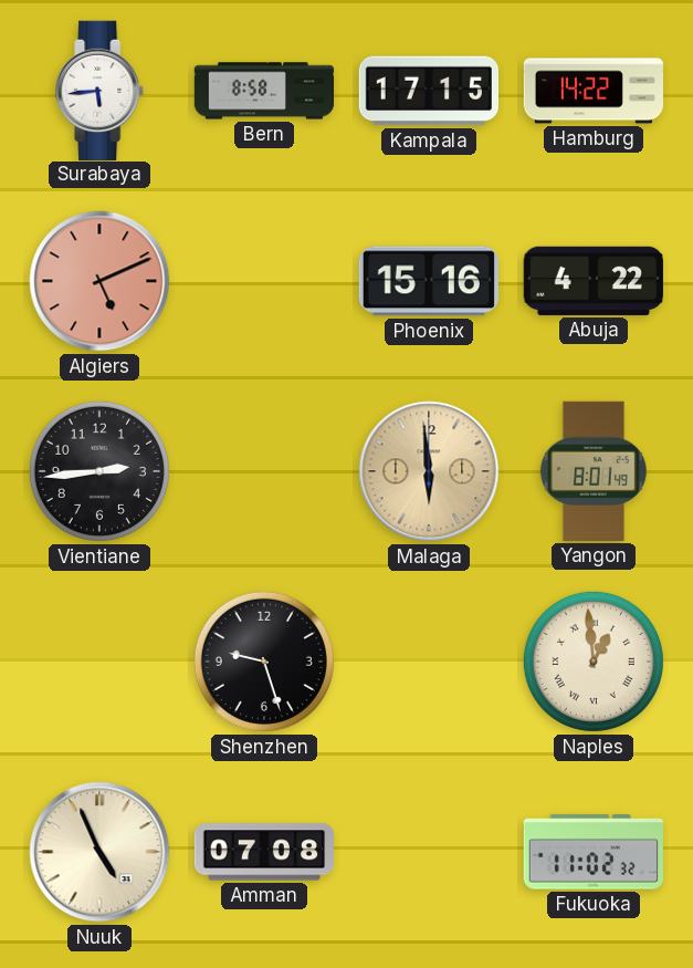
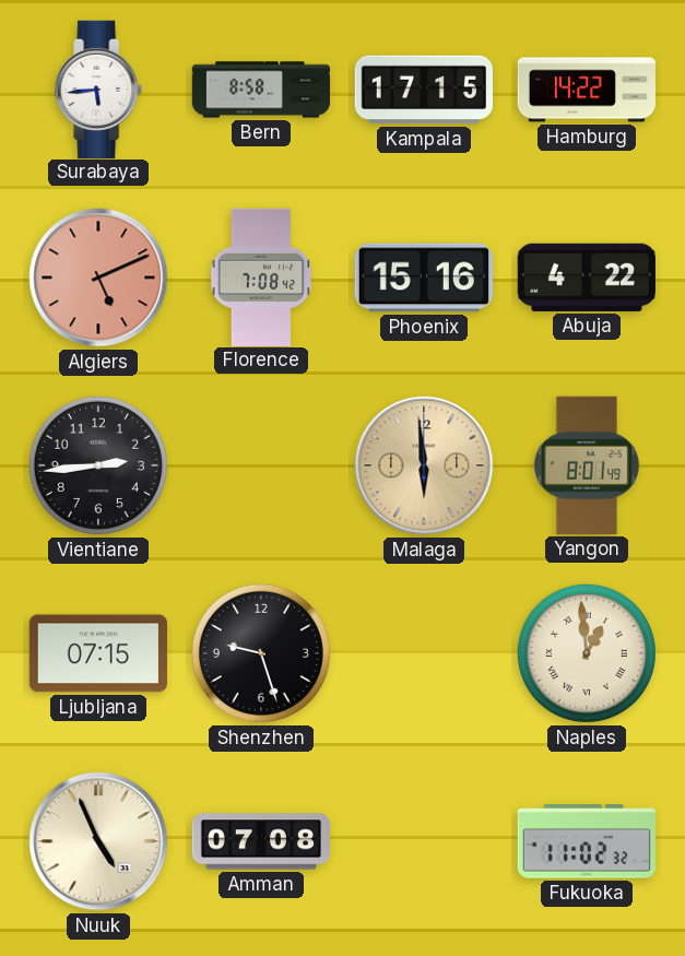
Florence: none -> 7:08
Ljubljana: none -> 07:15
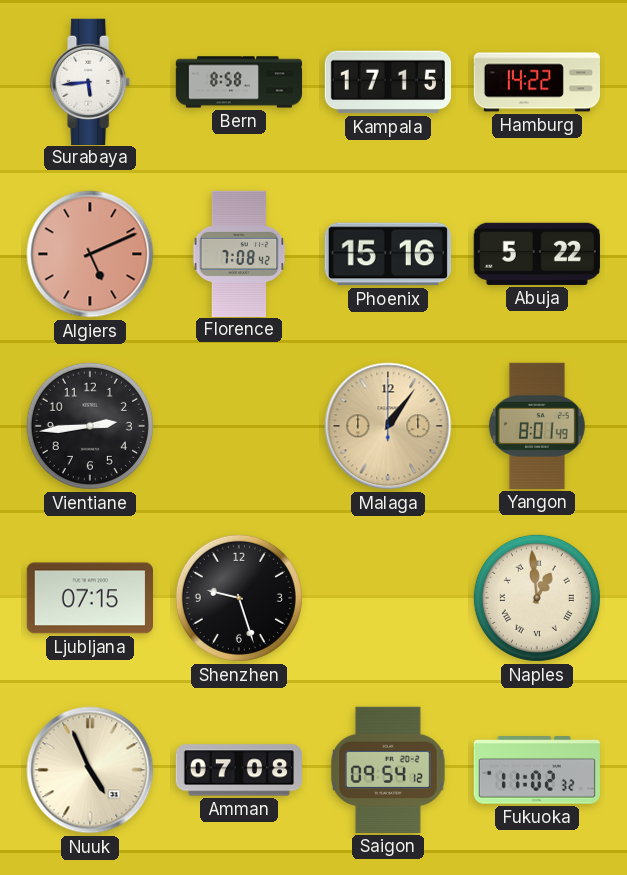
Abuja: 4:22 -> 5:22
Malaga: 5:59 -> 1:06
Saigon: none -> 09:54
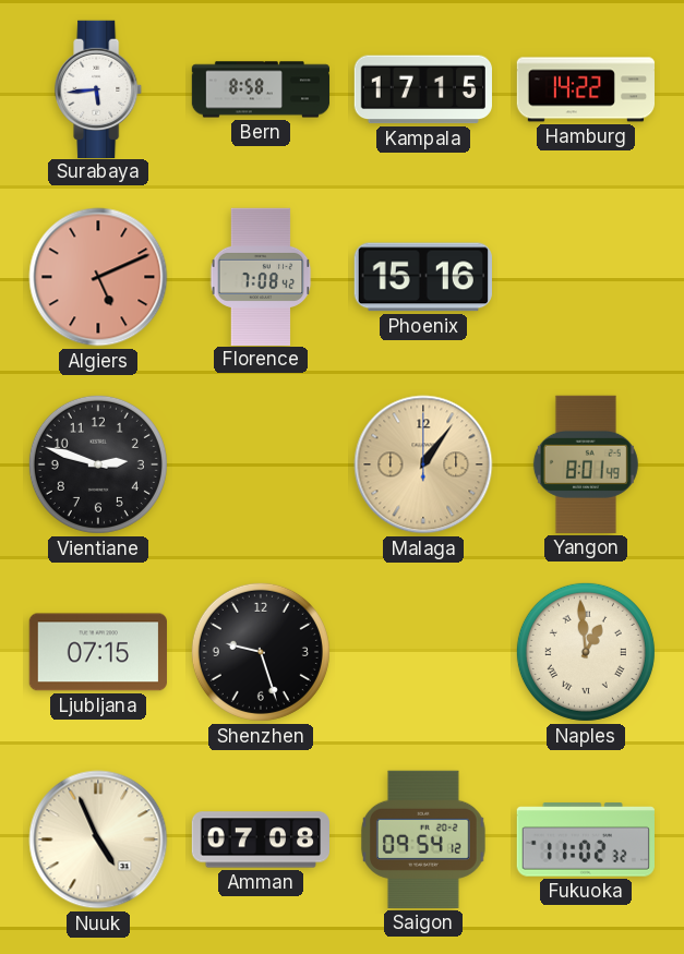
Abuja: 5:22 -> none
Vientiane: 2:44 -> 2:48
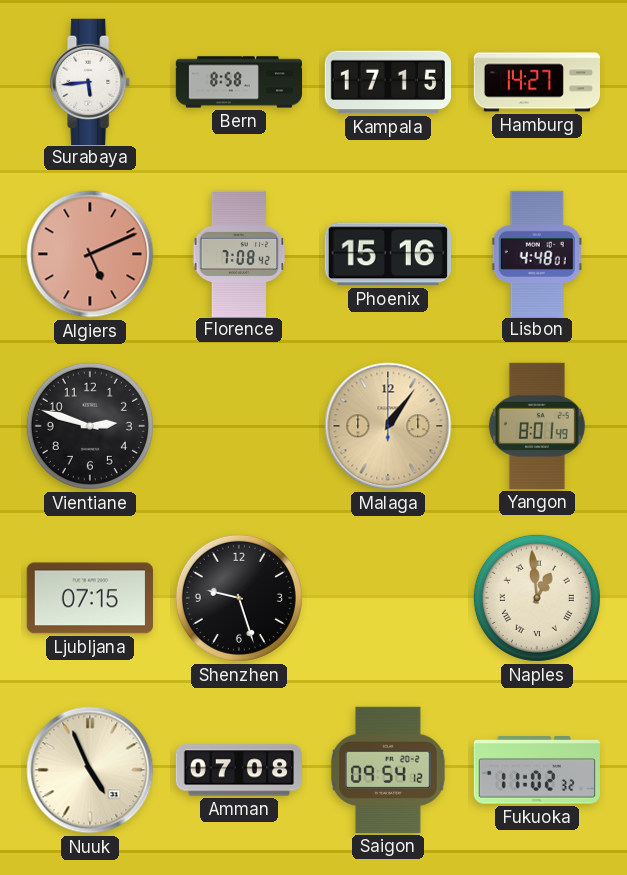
Hamburg: 14:22 -> 14:27
Lisbon: none -> 4:48
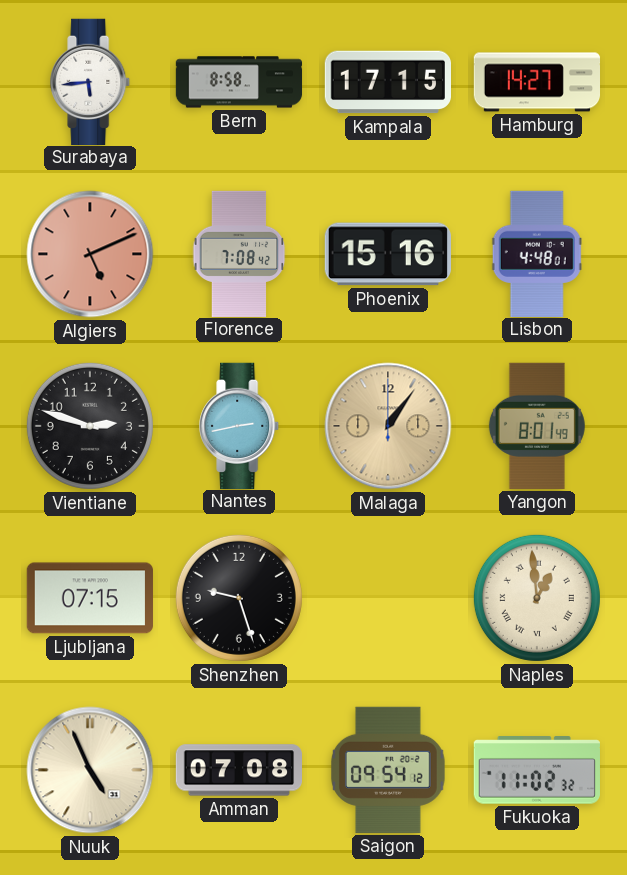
Nantes: none -> 2:43
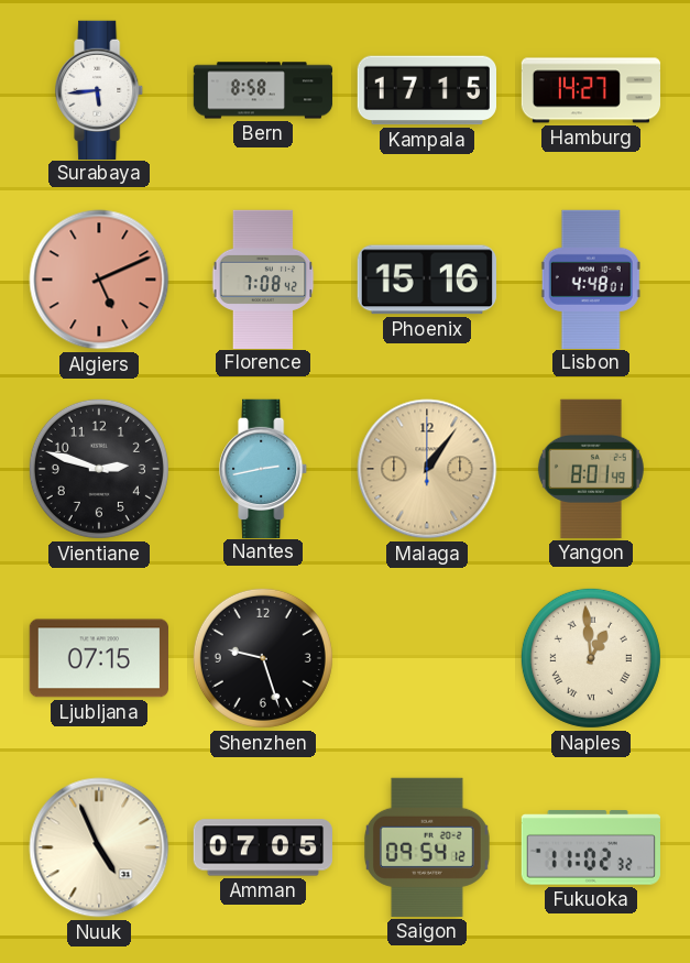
Amman: 07:08 -> 07:05
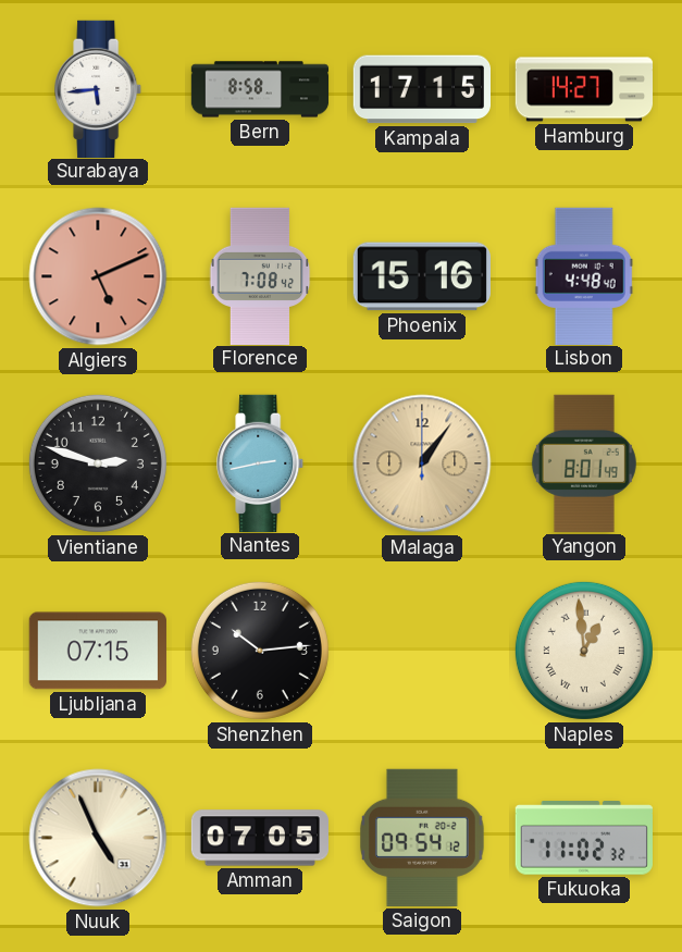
Lisbon: 4:48:01 -> 4:48:40
Shenzhen: 9:27 -> 10:14
